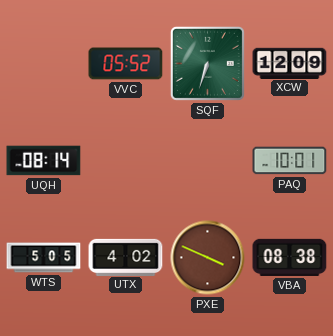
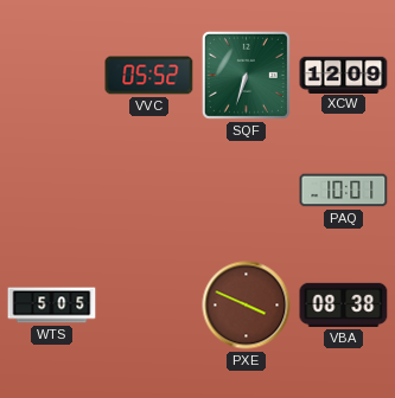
UQH: 08:14 -> none
UTX: 4:02 -> none
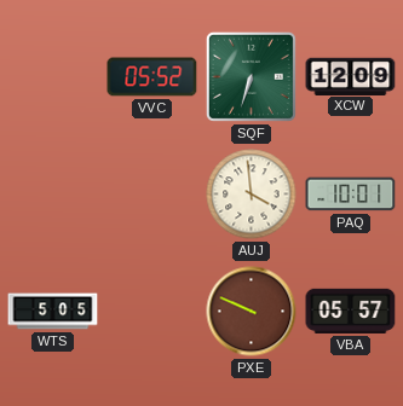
AUJ: none -> 3:59
PXE: 3:49 -> 9:49
VBA: 08:38 -> 05:57
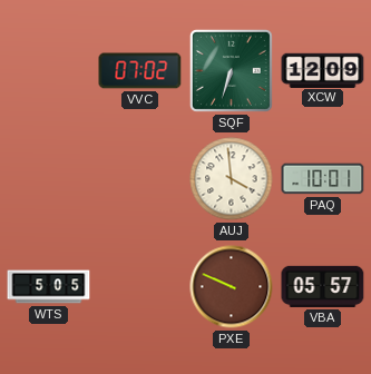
VVC: 05:52 -> 07:02
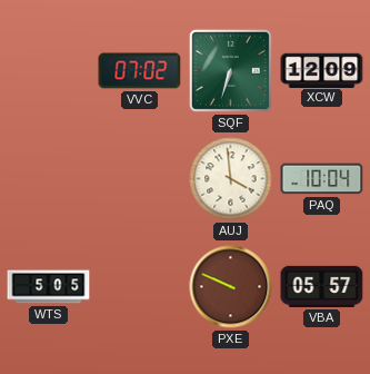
PAQ: 10:01 -> 10:04
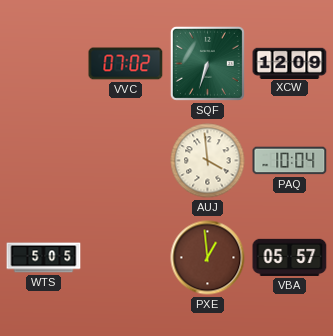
PXE: 9:49 -> 12:59
